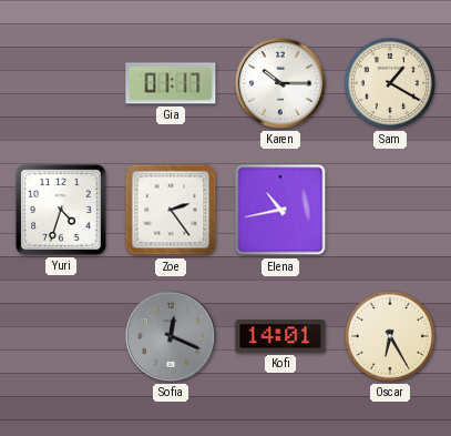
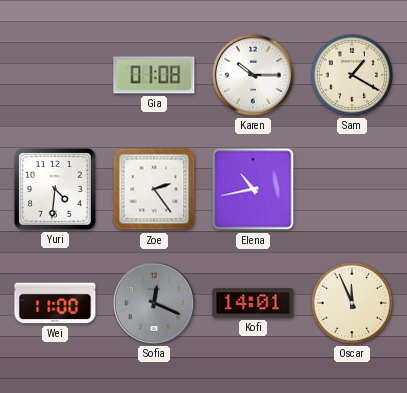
Gia: 01:17 -> 01:08
Yuri: 4:33 -> 4:31
Wei: none -> 11:00
Oscar: 6:25 -> 11:56
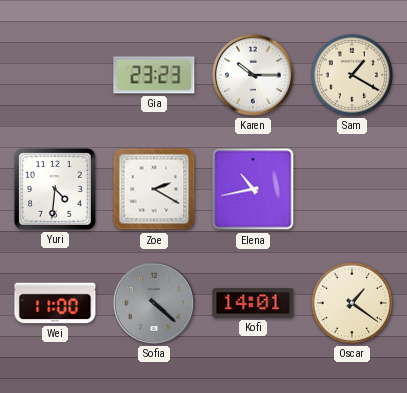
Gia: 01:08 -> 23:23
Zoe: 2:24 -> 2:20
Sofia: 12:19 -> 4:22
Oscar: 11:56 -> 1:21
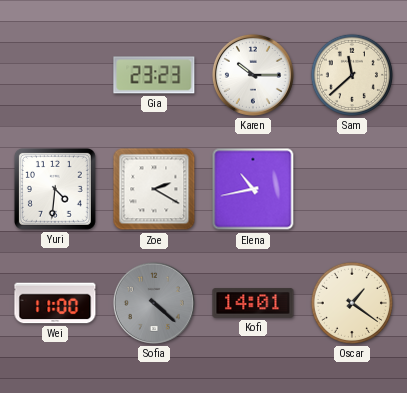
Sam: 1:20 -> 11:38
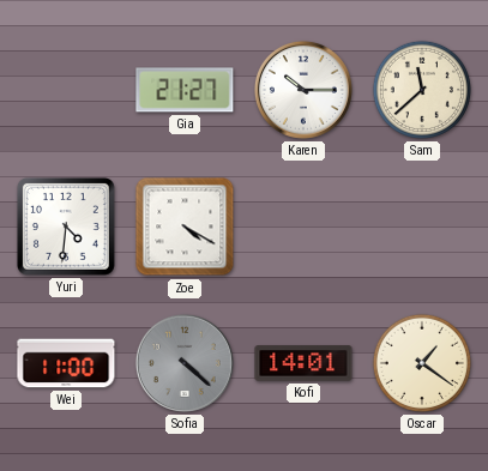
Gia: 23:23 -> 21:27
Zoe: 2:20 -> 4:20
Elena: 10:43 -> none
